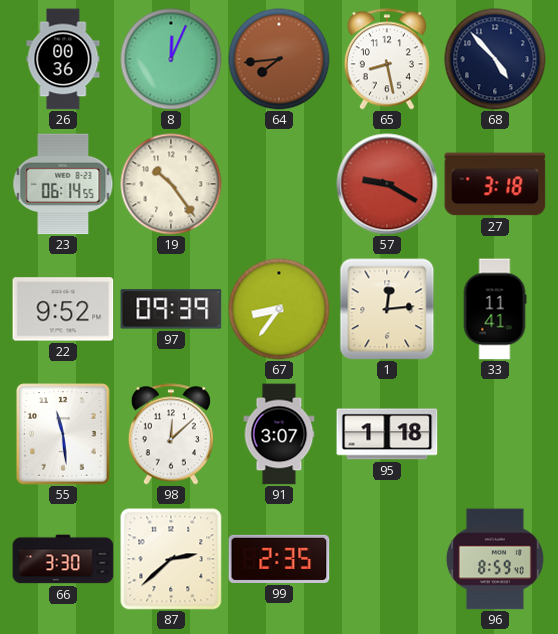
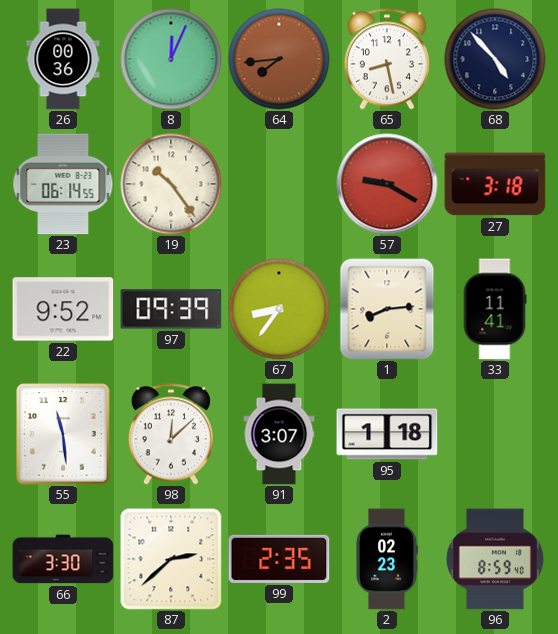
1: 12:14 -> 8:14
2: none -> 02:23
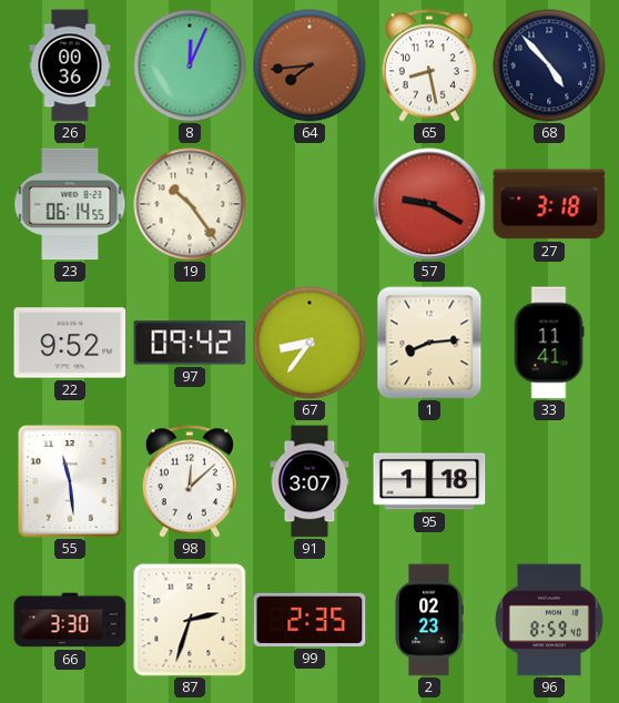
97: 09:39 -> 09:42
87: 2:38 -> 2:33
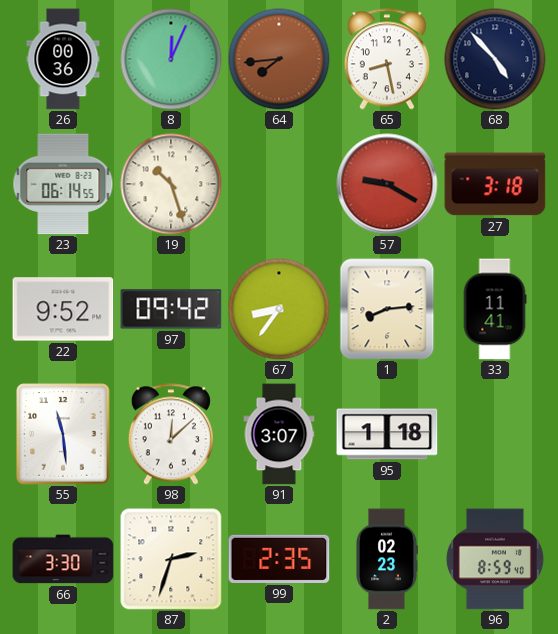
19: 10:24 -> 10:27
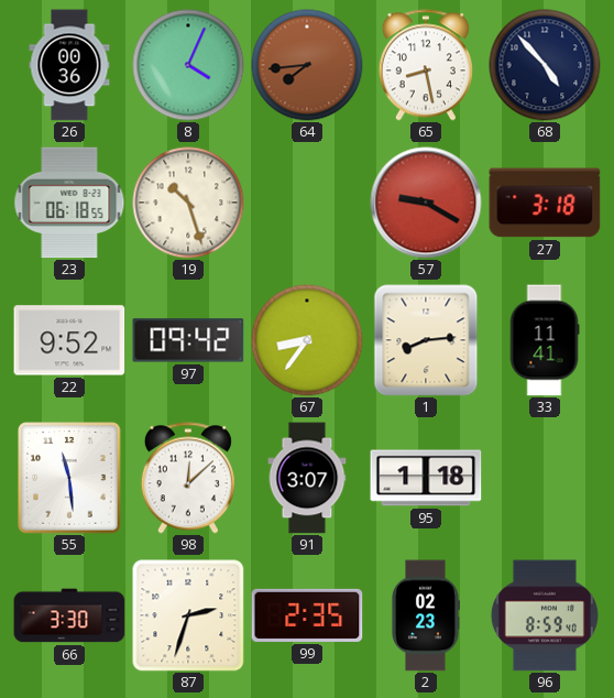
8: 12:04 -> 4:04
23: 06:14 -> 06:18
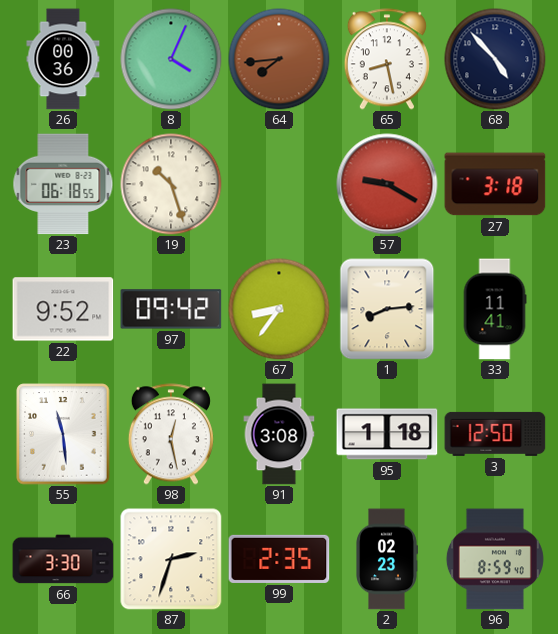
98: 12:08 -> 12:28
91: 3:07 -> 3:08
3: none -> 12:50
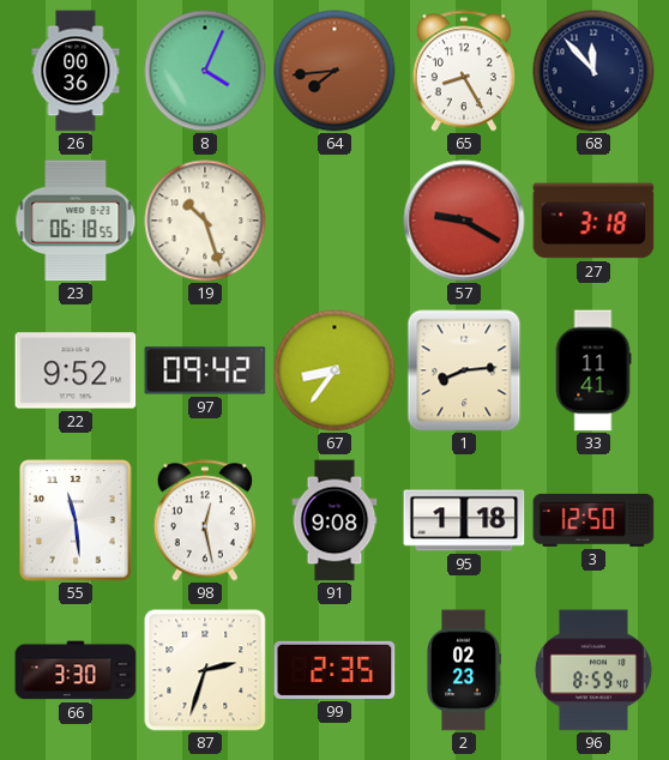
65: 8:28 -> 8:25
68: 4:53 -> 11:53
91: 3:08 -> 9:08
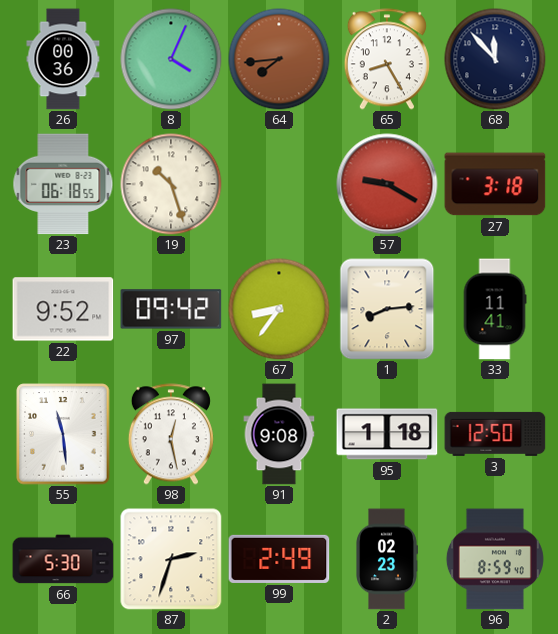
66: 3:30 -> 5:30
99: 2:35 -> 2:49
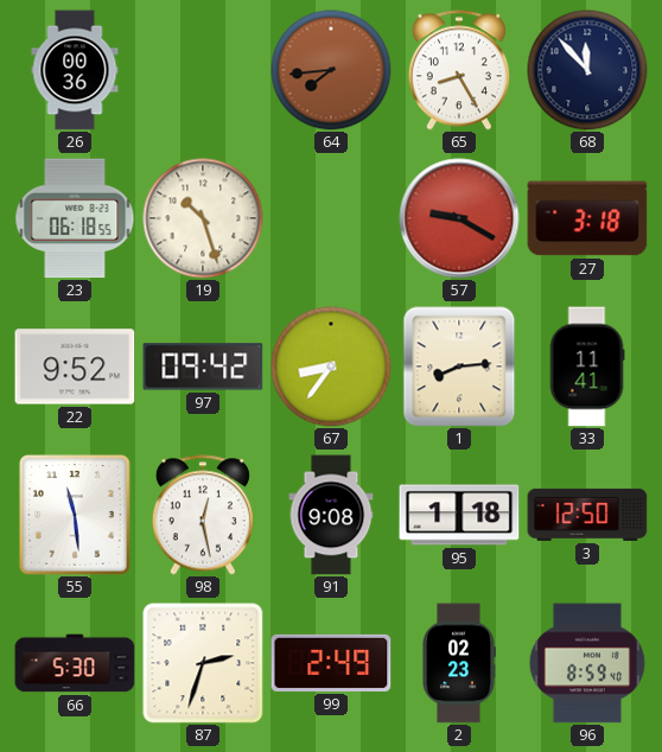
8: 4:04 -> none
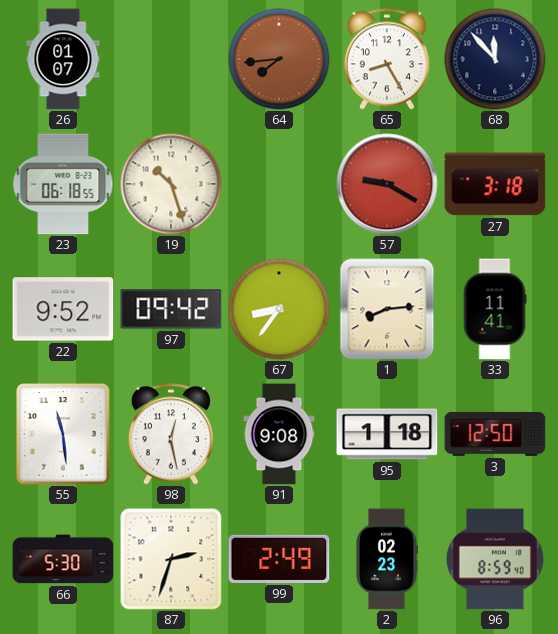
26: 00:36 -> 01:07
